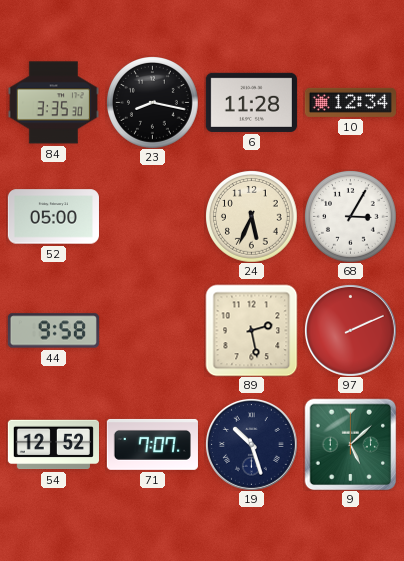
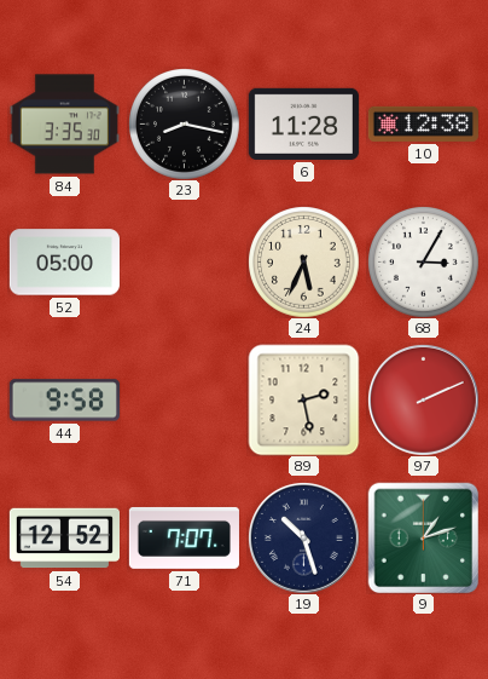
10: 12:34 -> 12:38
9: 5:08 -> 1:12
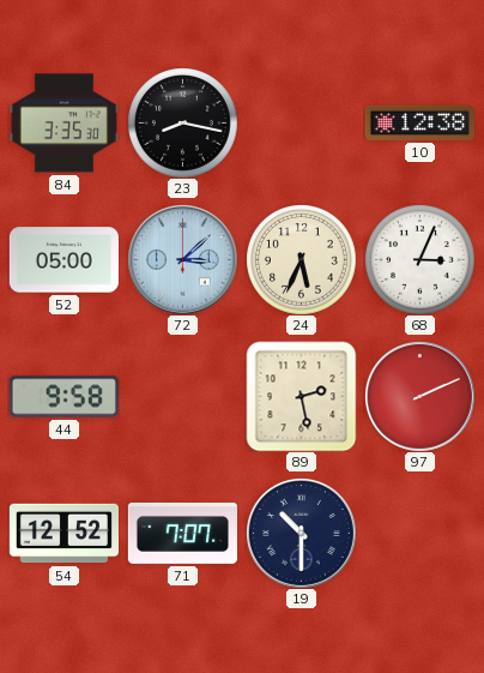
6: 11:28 -> none
72: none -> 3:08
68: 3:05 -> 3:04
19: 10:27 -> 10:30
9: 1:12 -> none
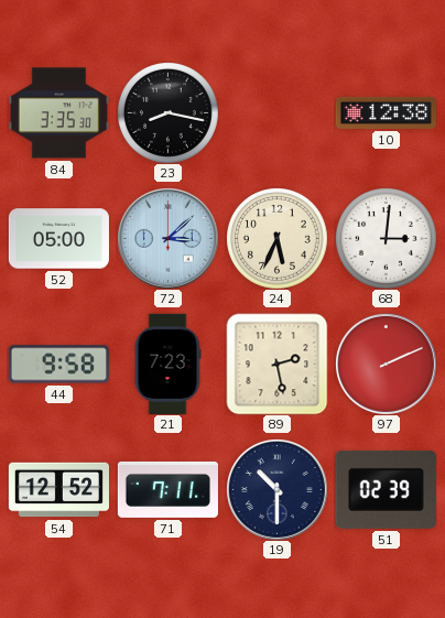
68: 3:04 -> 3:01
21: none -> 7:23
71: 7:07 -> 7:11
51: none -> 02:39
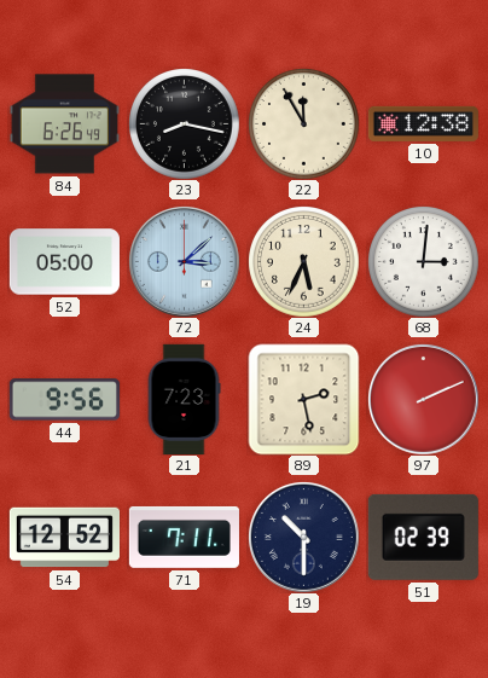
84: 3:35 -> 6:26
22: none -> 11:55
44: 9:58 -> 9:56
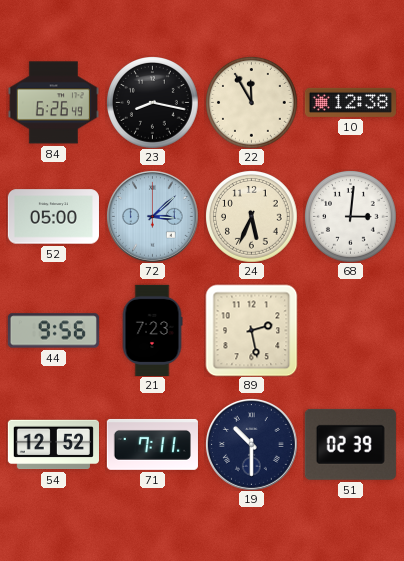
97: 2:11 -> none
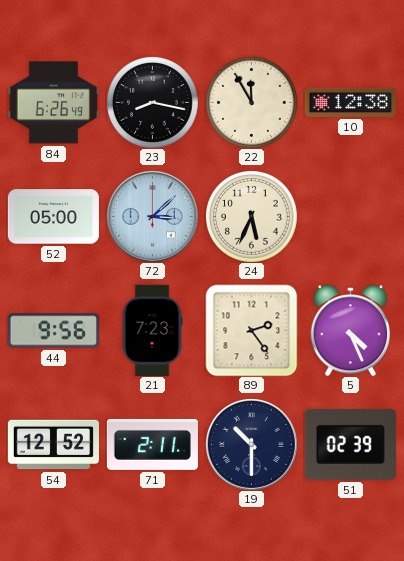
68: 3:01 -> none
89: 2:28 -> 2:24
5: none -> 4:26
71: 7:11 -> 2:11
